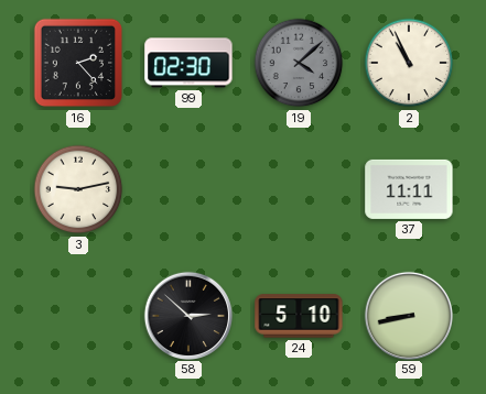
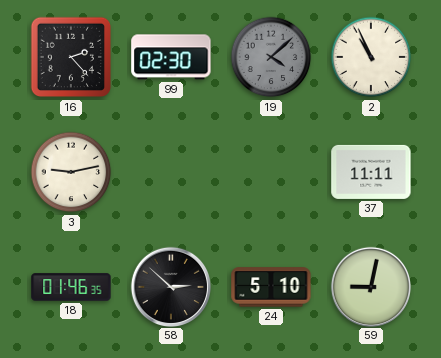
18: none -> 01:46
59: 8:43 -> 9:02
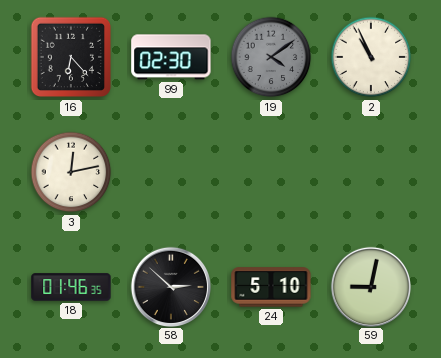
16: 2:23 -> 6:23
19: 4:08 -> 4:09
3: 9:13 -> 12:13
37: 11:11 -> none
